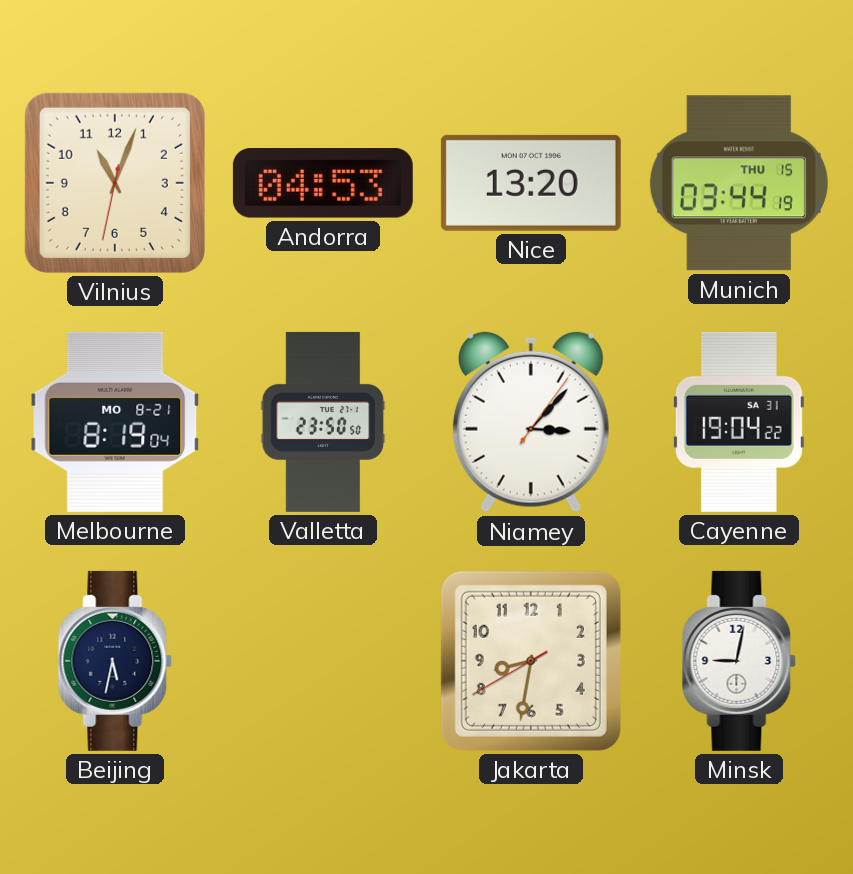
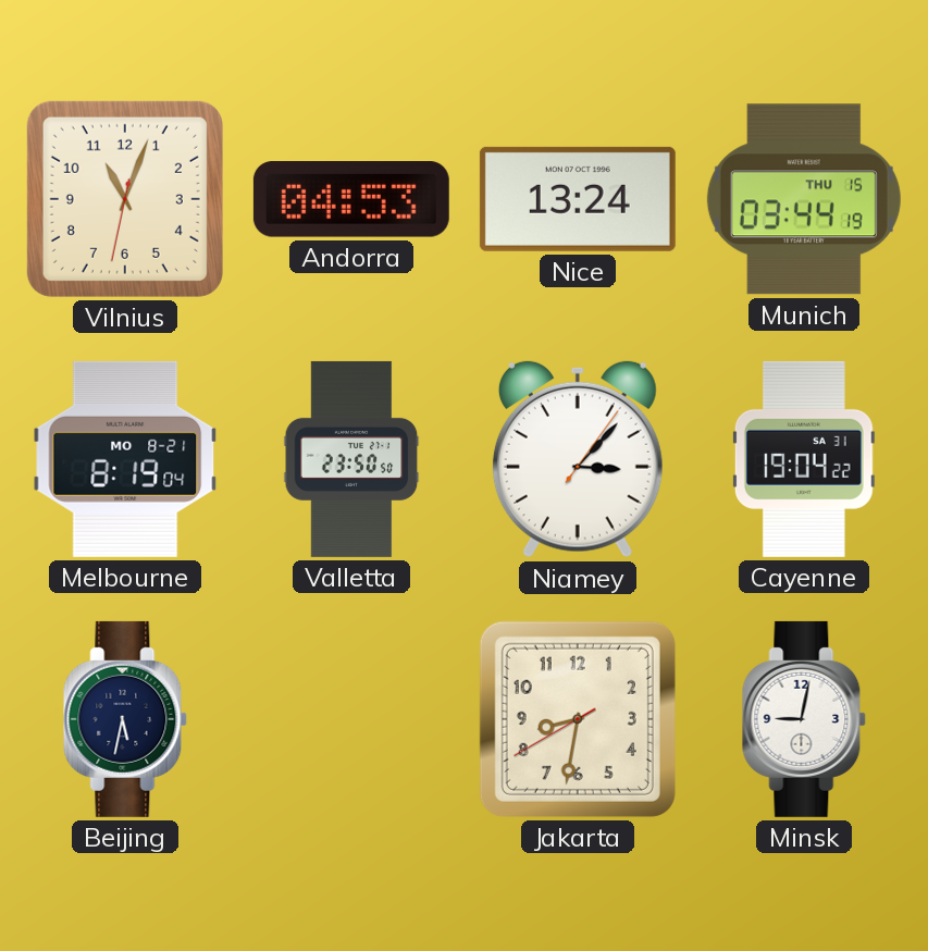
Nice: 13:20 -> 13:24
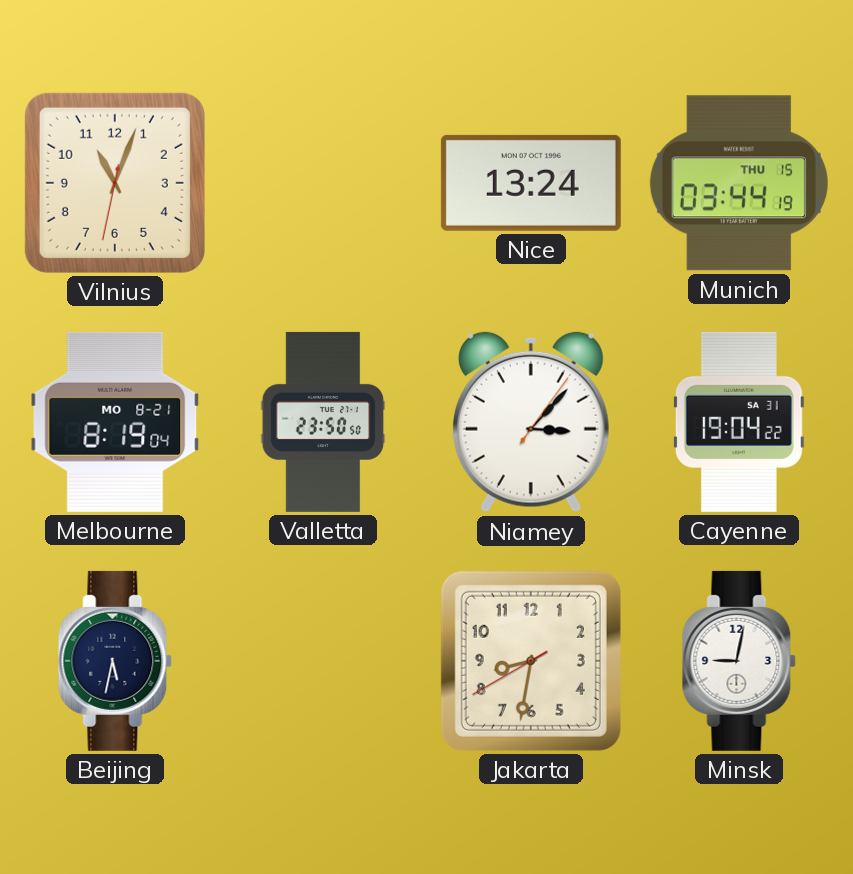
Andorra: 04:53 -> none
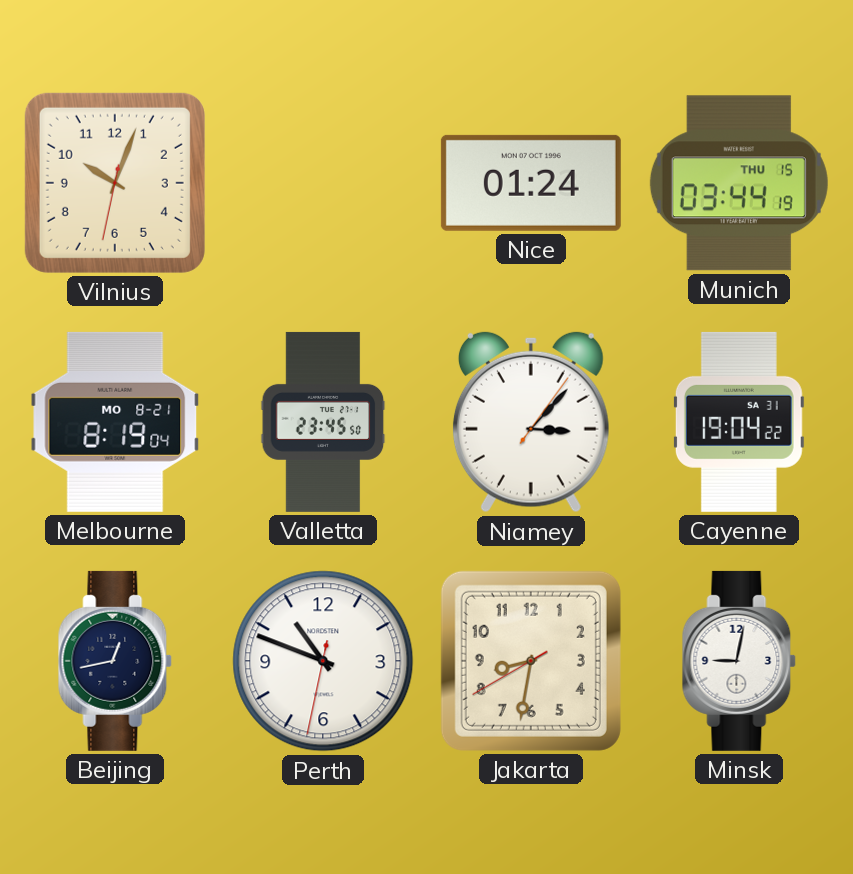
Vilnius: 11:03 -> 10:03
Nice: 13:24 -> 01:24
Valletta: 23:50 -> 23:45
Beijing: 5:32 -> 12:43
Perth: none -> 10:48
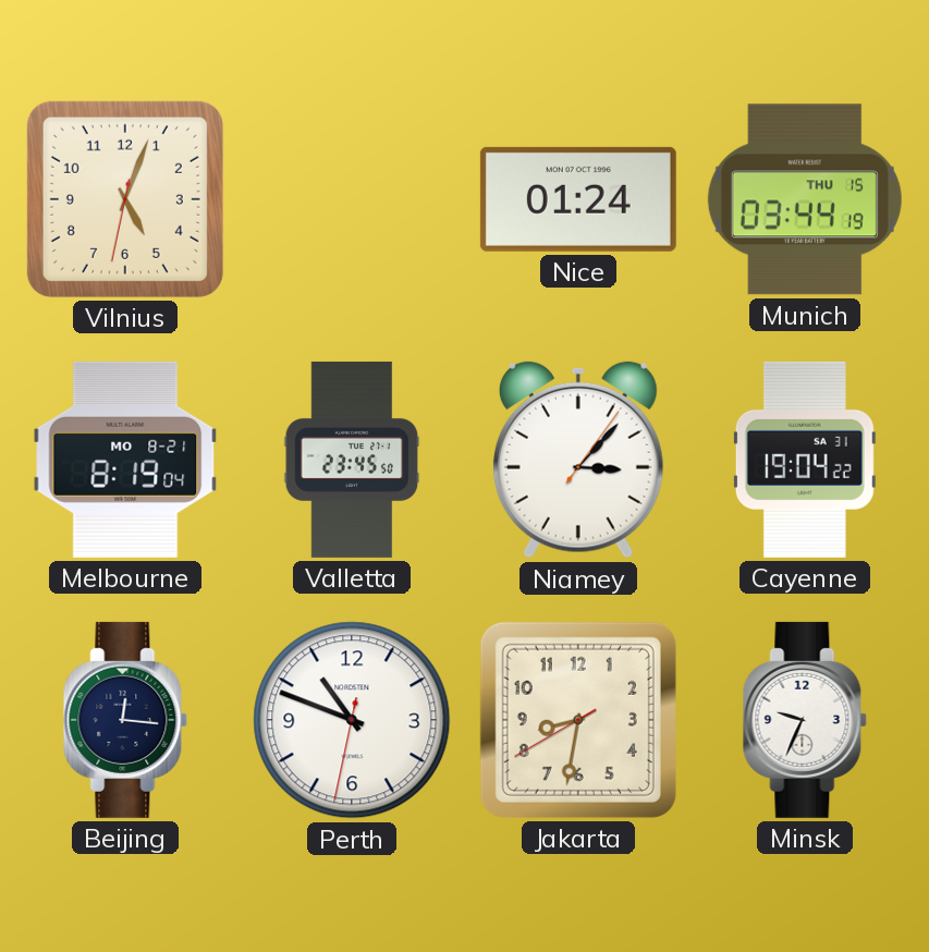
Vilnius: 10:03 -> 5:03
Beijing: 12:43 -> 12:16
Minsk: 9:02 -> 9:34
